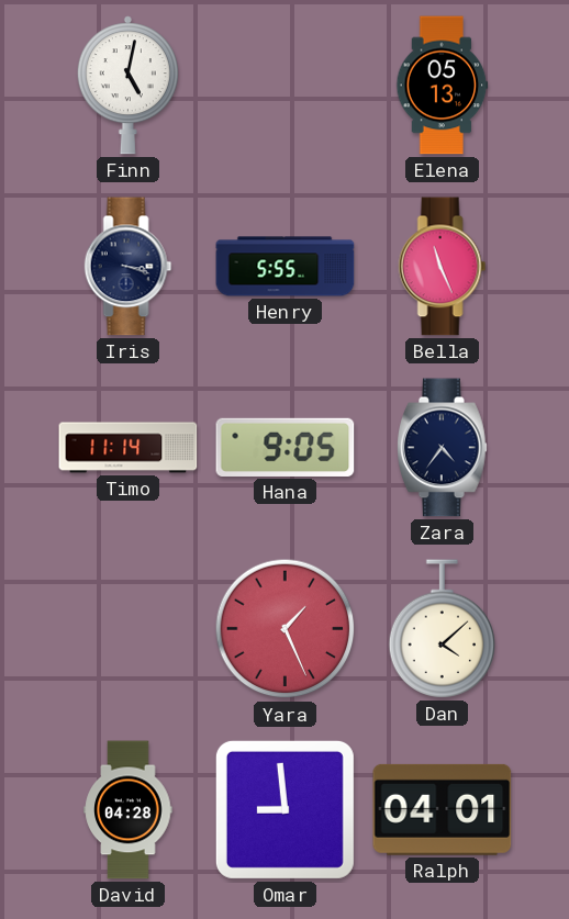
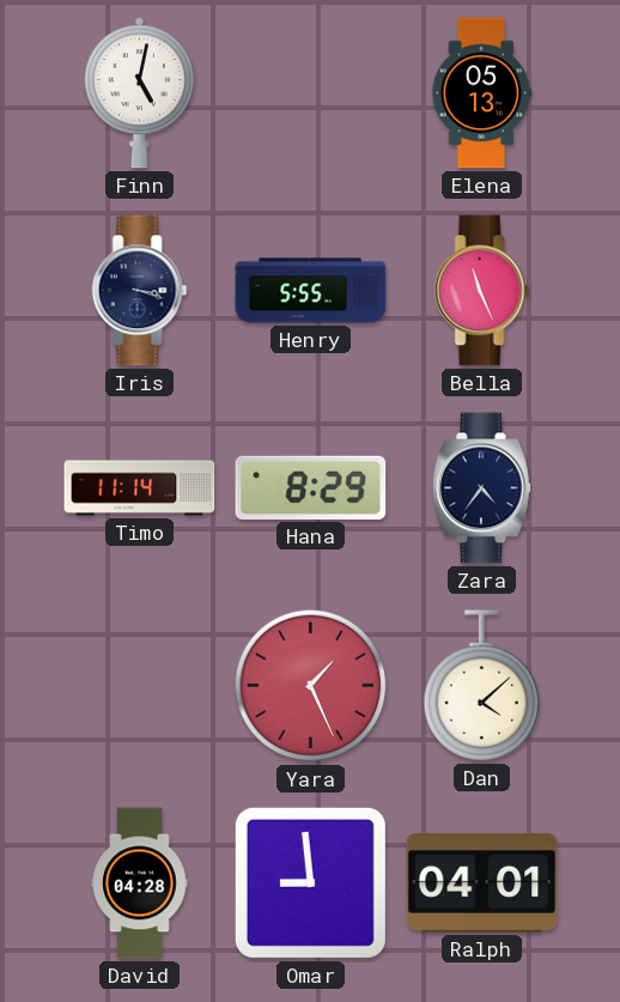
Hana: 9:05 -> 8:29
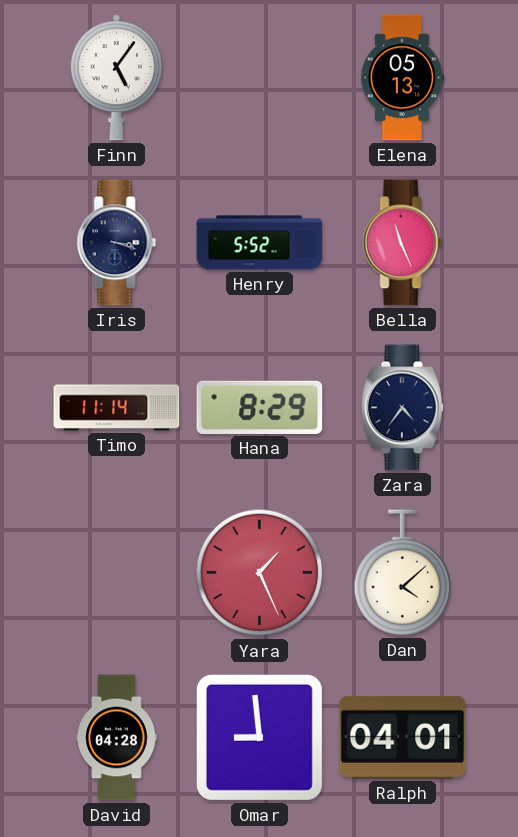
Finn: 5:02 -> 5:06
Henry: 5:55 -> 5:52
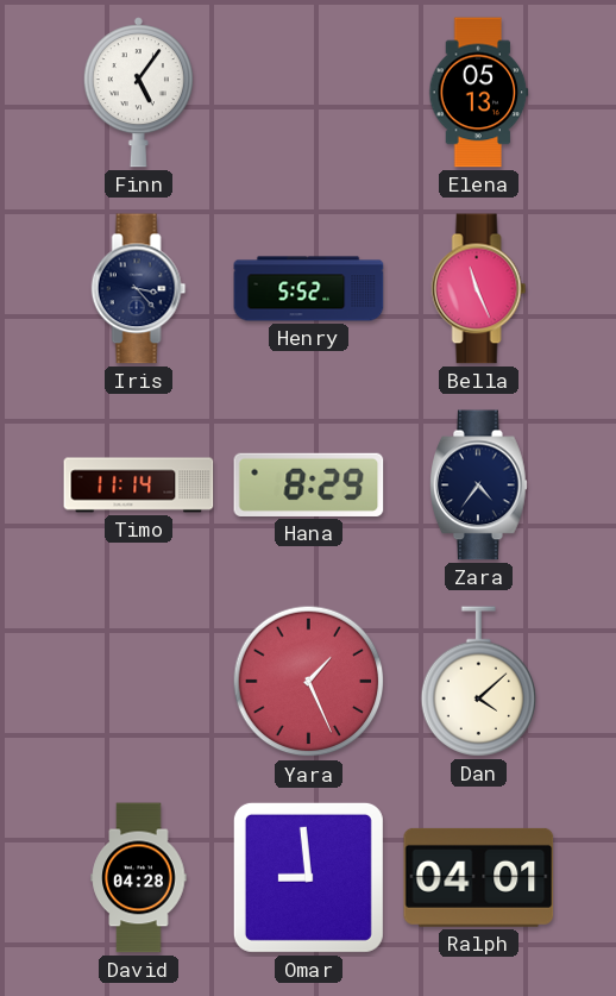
Iris: 3:18 -> 3:23
